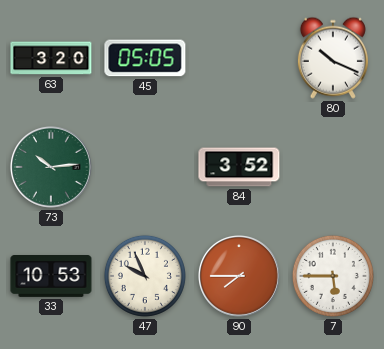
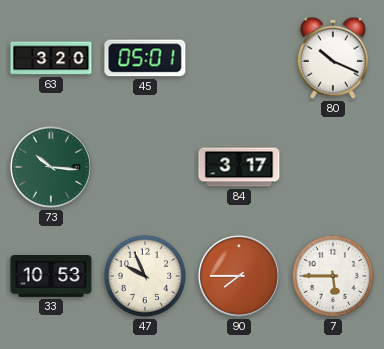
45: 05:05 -> 05:01
73: 10:14 -> 10:16
84: 3:52 -> 3:17
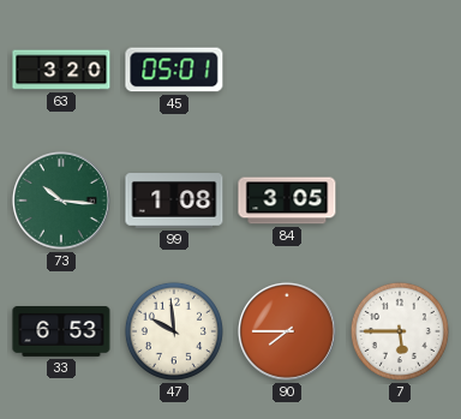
80: 10:19 -> none
99: none -> 1:08
84: 3:17 -> 3:05
33: 10:53 -> 6:53
47: 9:56 -> 9:59
